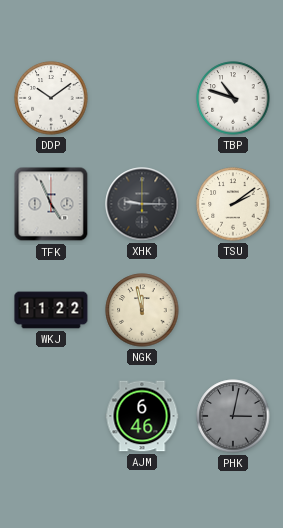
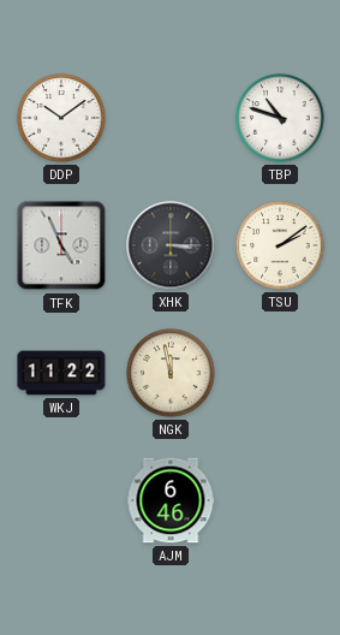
XHK: 9:15 -> 3:15
PHK: 3:02 -> none
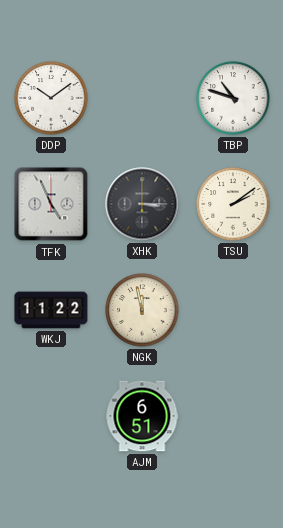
AJM: 6:46 -> 6:51
